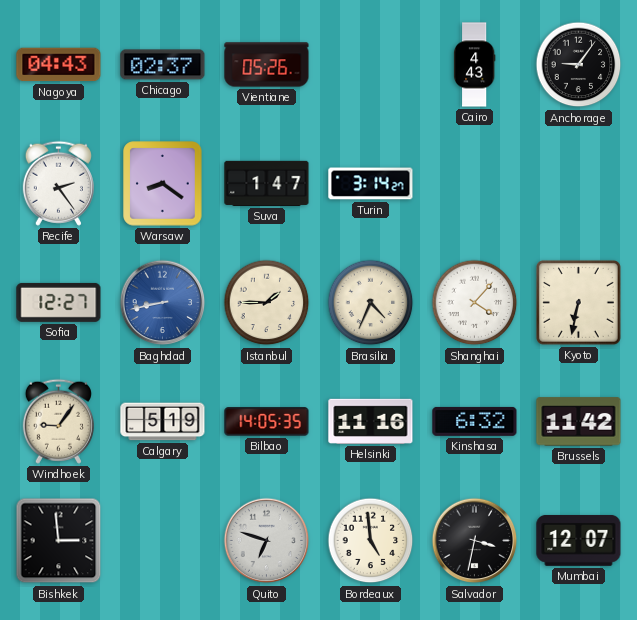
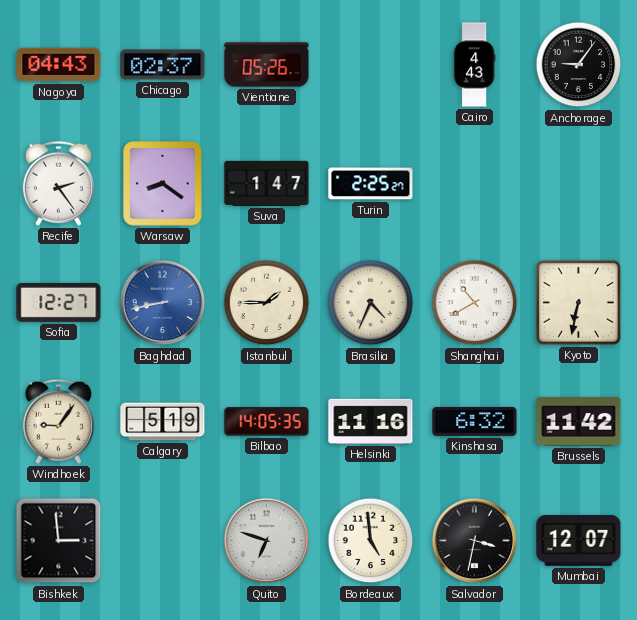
Turin: 3:14 -> 2:25
Shanghai: 4:07 -> 10:40
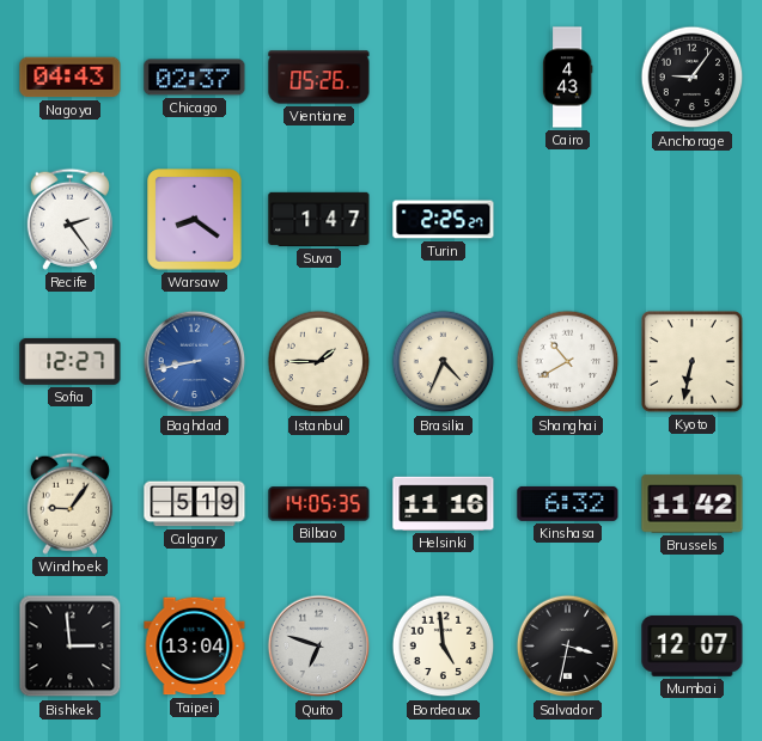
Taipei: none -> 13:04
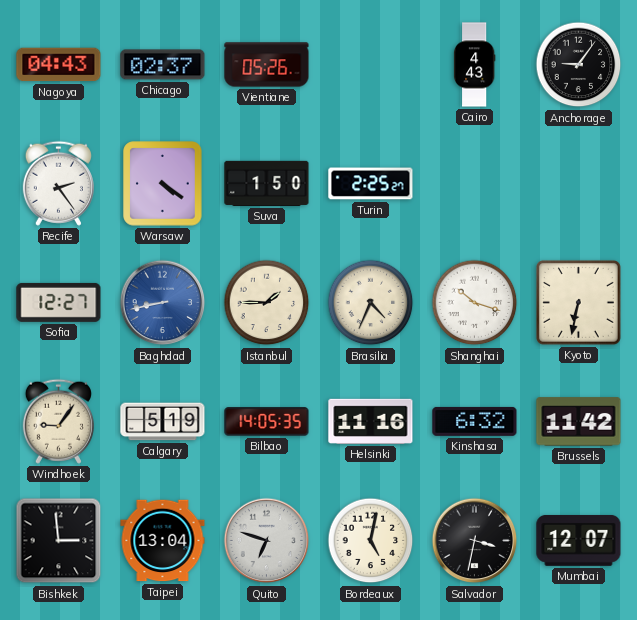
Warsaw: 8:21 -> 4:21
Suva: 1:47 -> 1:50
Shanghai: 10:40 -> 10:18
Bordeaux: 4:59 -> 5:02
